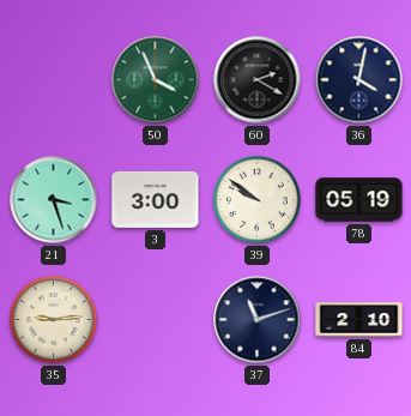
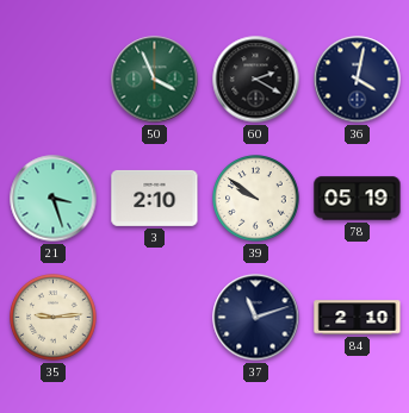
3: 3:00 -> 2:10
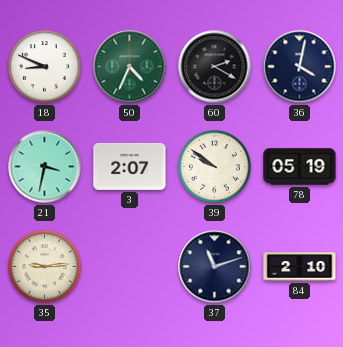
18: none -> 8:49
50: 3:56 -> 4:34
21: 3:27 -> 3:32
3: 2:10 -> 2:07
